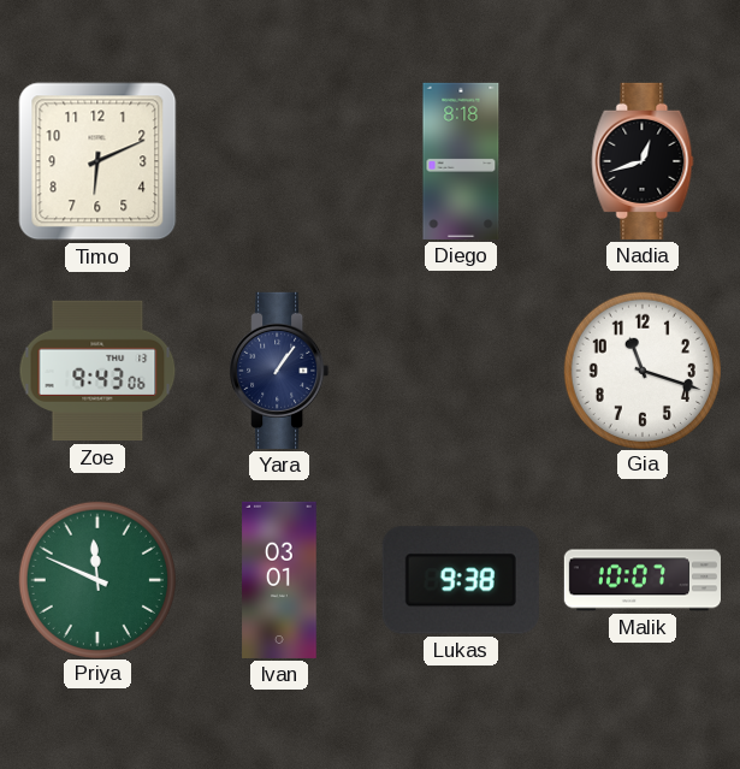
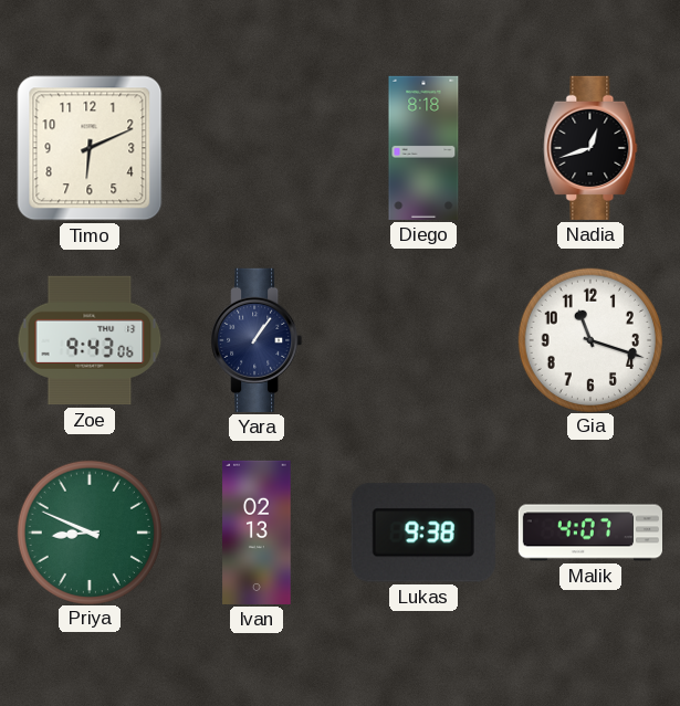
Priya: 11:49 -> 8:49
Ivan: 03:01 -> 02:13
Malik: 10:07 -> 4:07
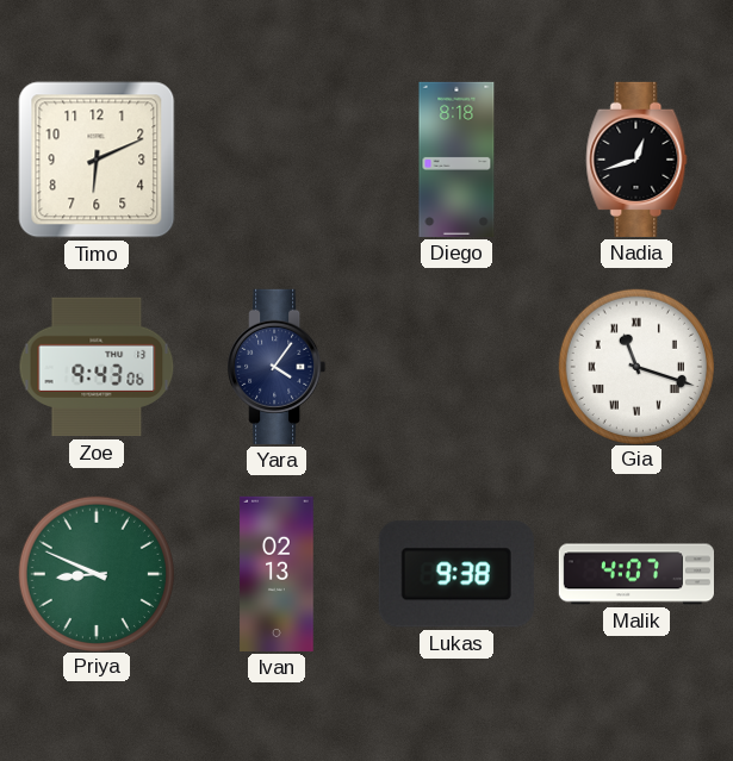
Yara: 1:06 -> 4:06
Gia numerals: Arabic -> Roman
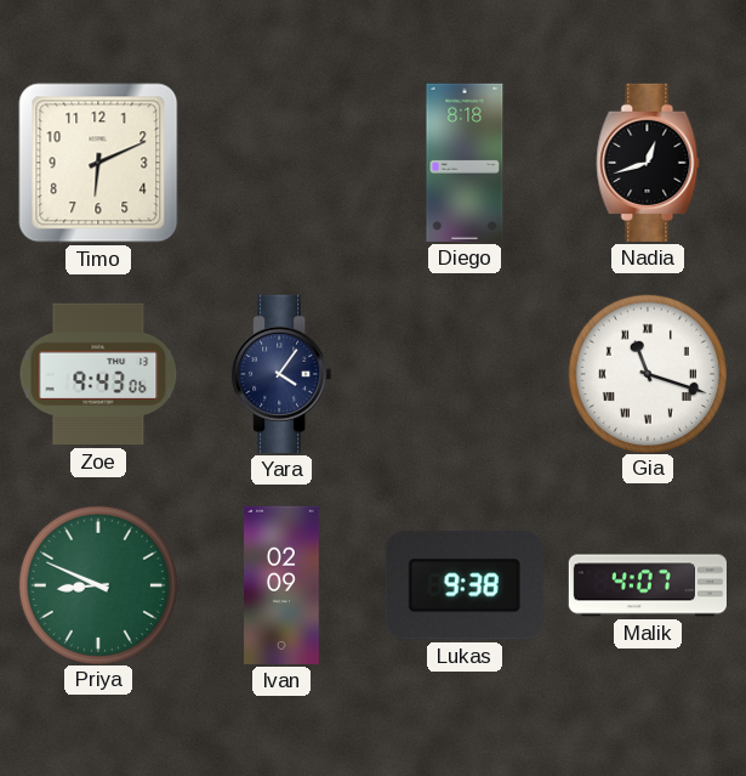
Ivan: 02:13 -> 02:09
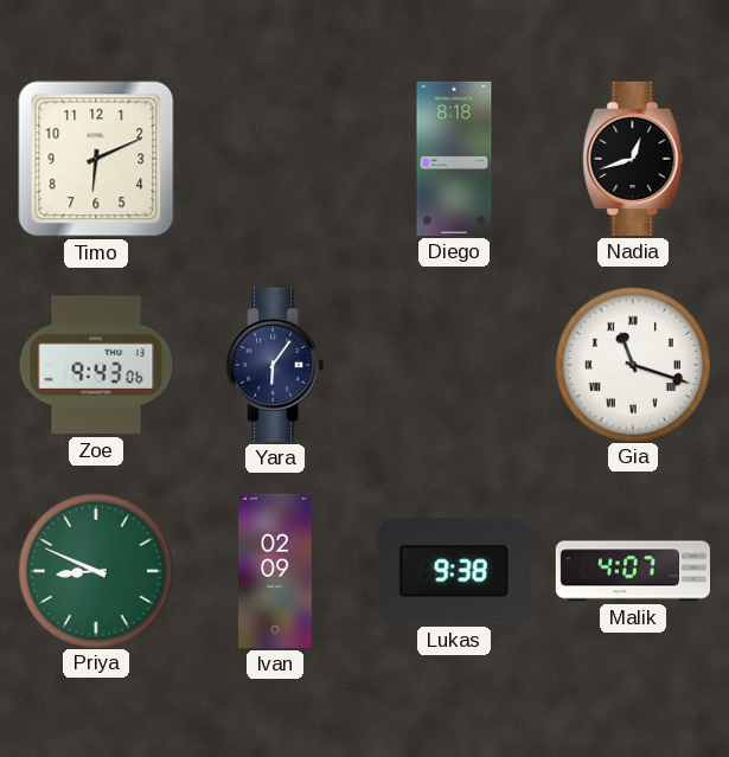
Yara: 4:06 -> 6:06
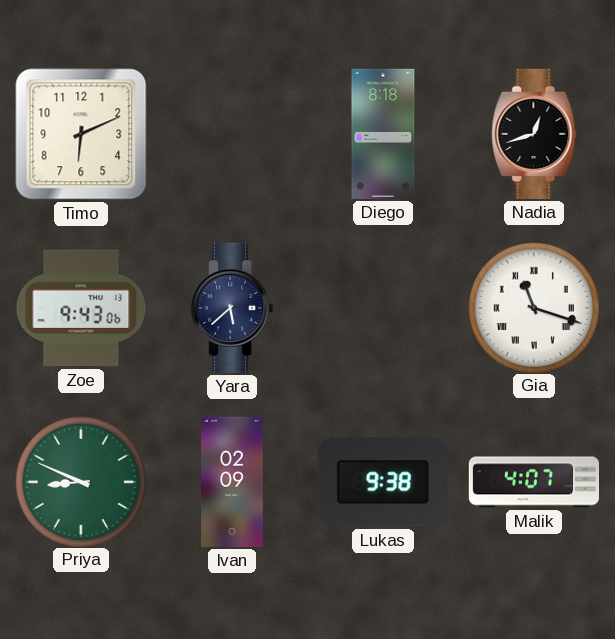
Yara: 6:06 -> 5:38
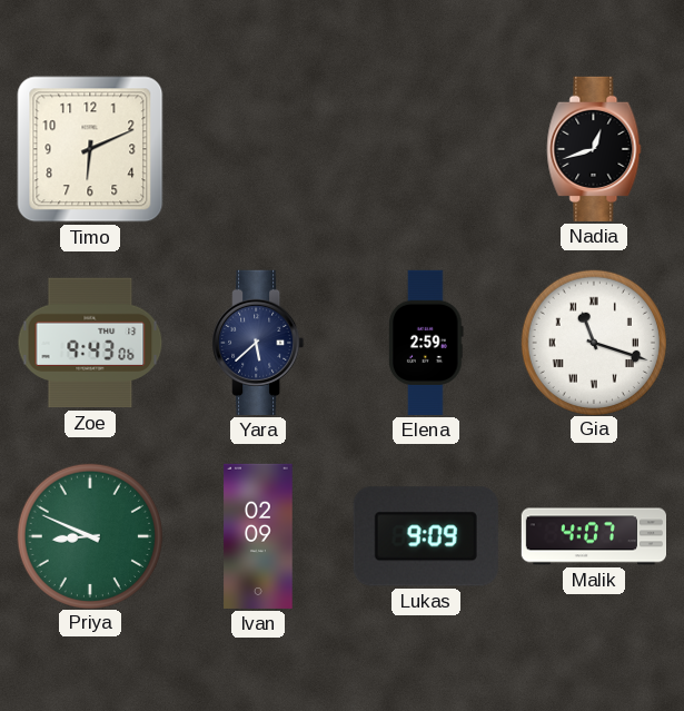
Diego: 8:18 -> none
Elena: none -> 2:59
Lukas: 9:38 -> 9:09
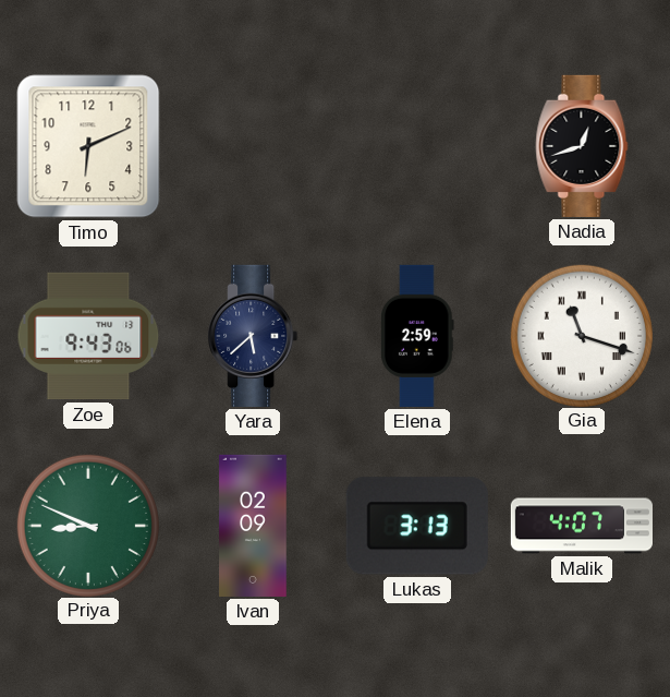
Lukas: 9:09 -> 3:13
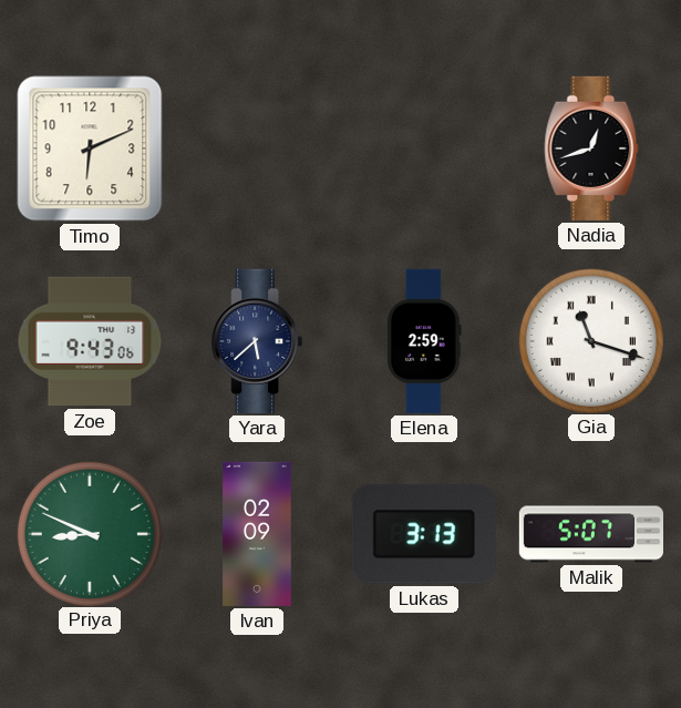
Malik: 4:07 -> 5:07
